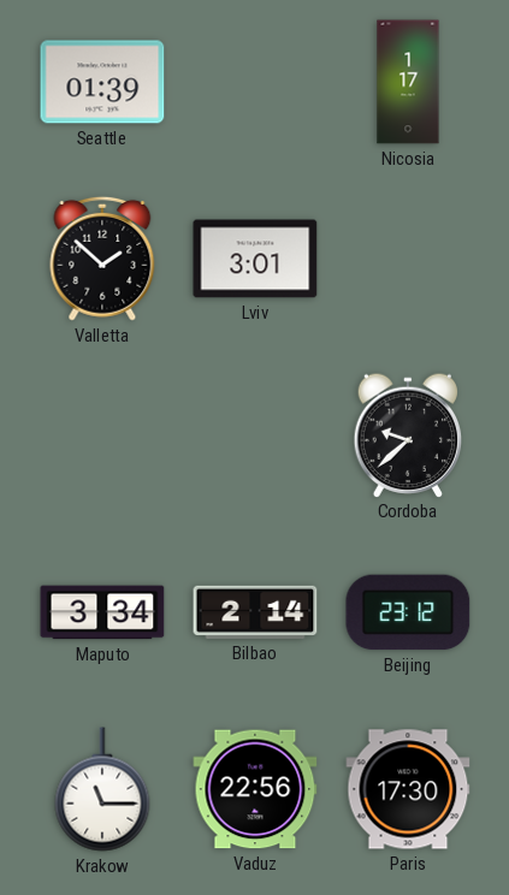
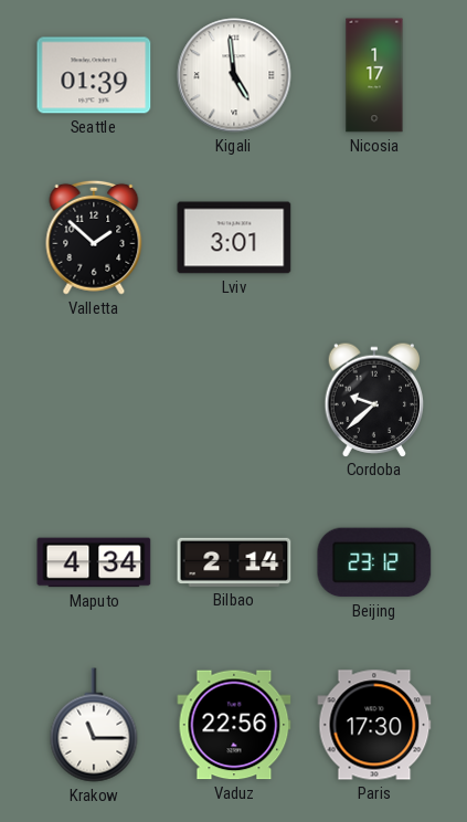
Kigali: none -> 4:59
Maputo: 3:34 -> 4:34
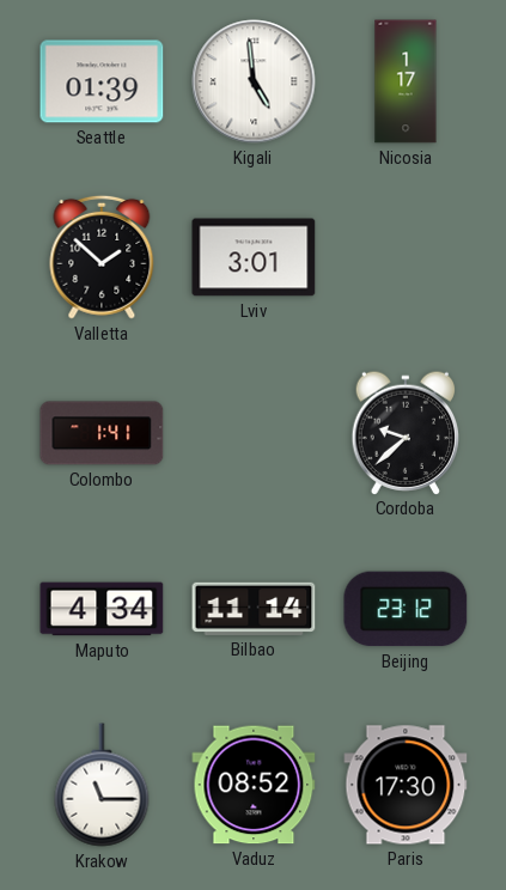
Colombo: none -> 1:41
Bilbao: 2:14 -> 11:14
Vaduz: 22:56 -> 08:52
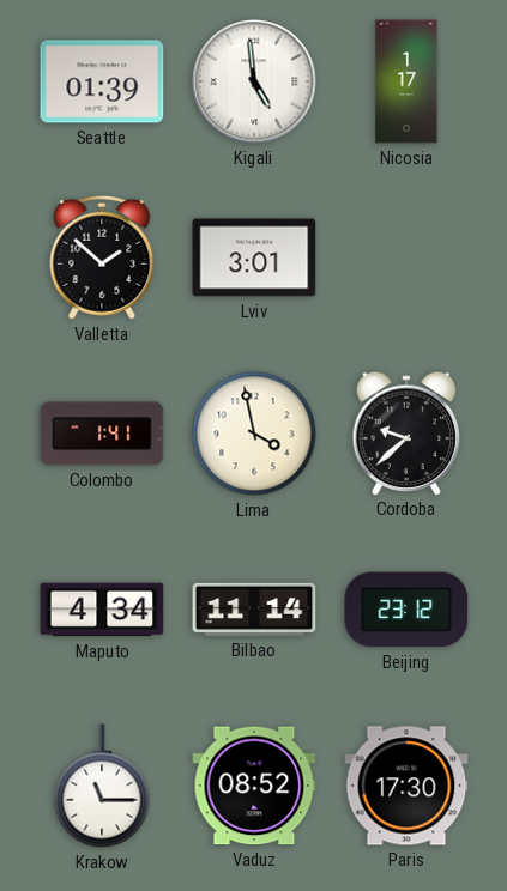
Lima: none -> 3:58
